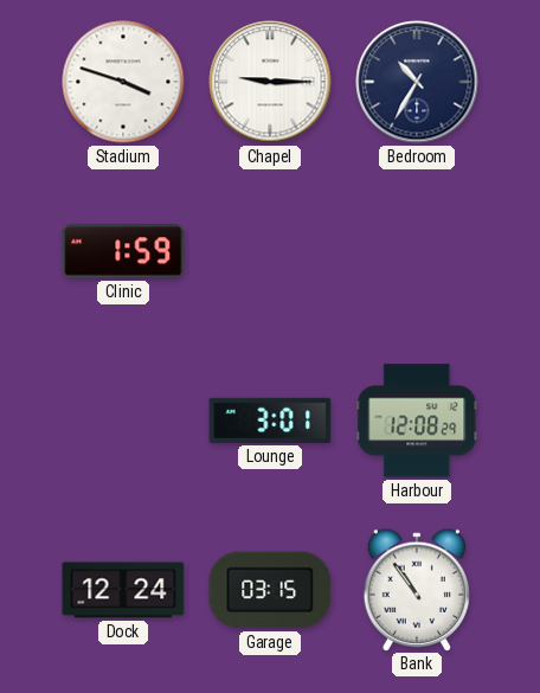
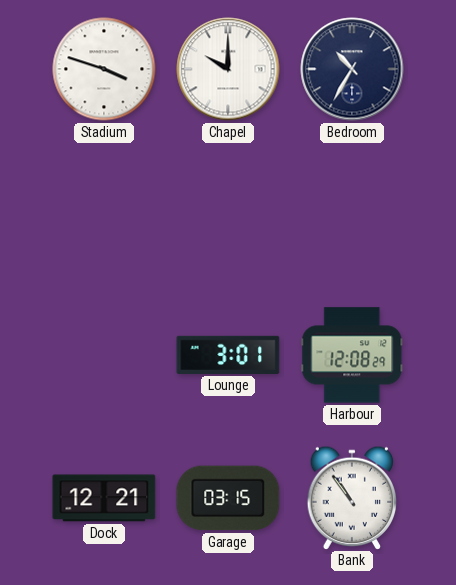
Chapel: 9:15 -> 10:00
Clinic: 1:59 -> none
Dock: 12:24 -> 12:21
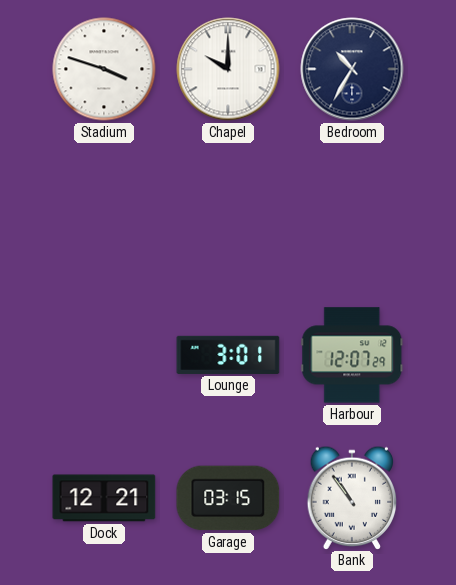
Harbour: 12:08 -> 12:07
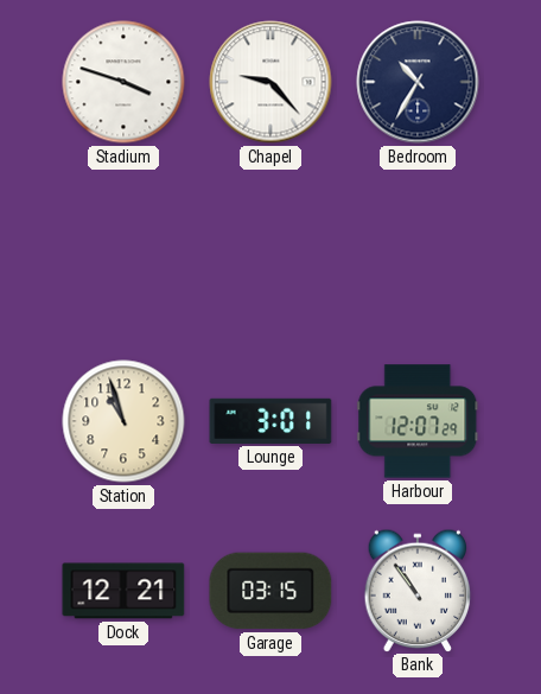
Chapel: 10:00 -> 9:23
Station: none -> 10:57
